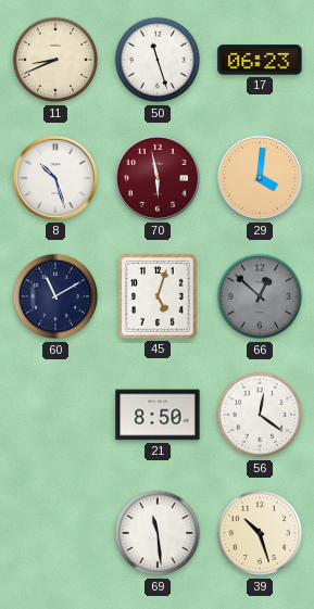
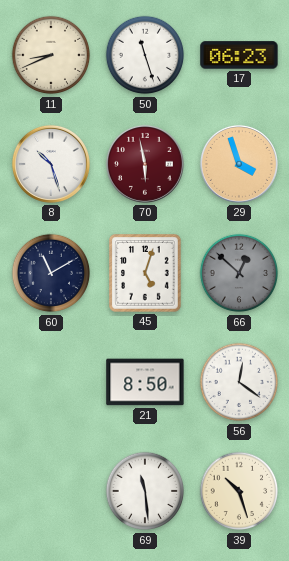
29: 4:01 -> 3:57
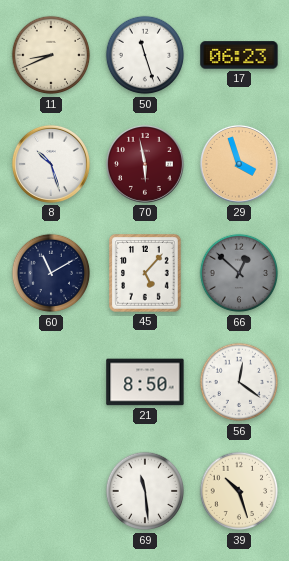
45: 5:03 -> 5:07
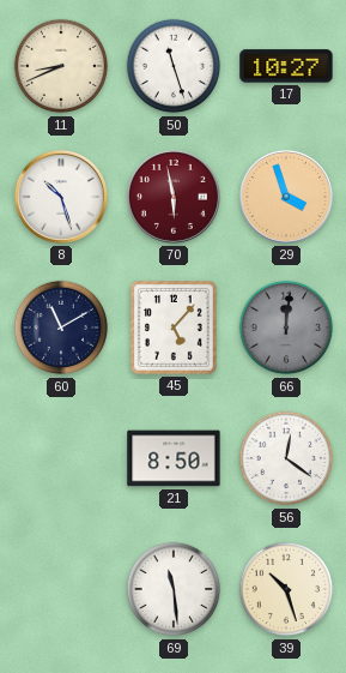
17: 06:23 -> 10:27
66: 12:52 -> 12:01
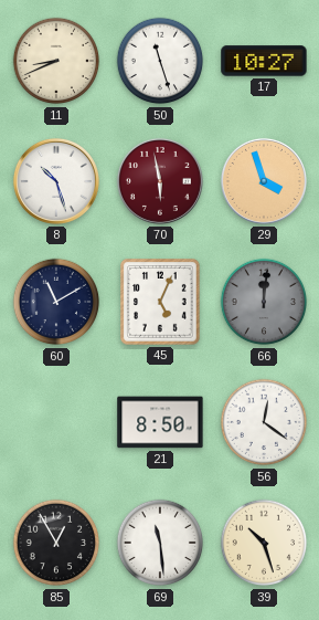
45: 5:07 -> 5:04
85: none -> 12:55
